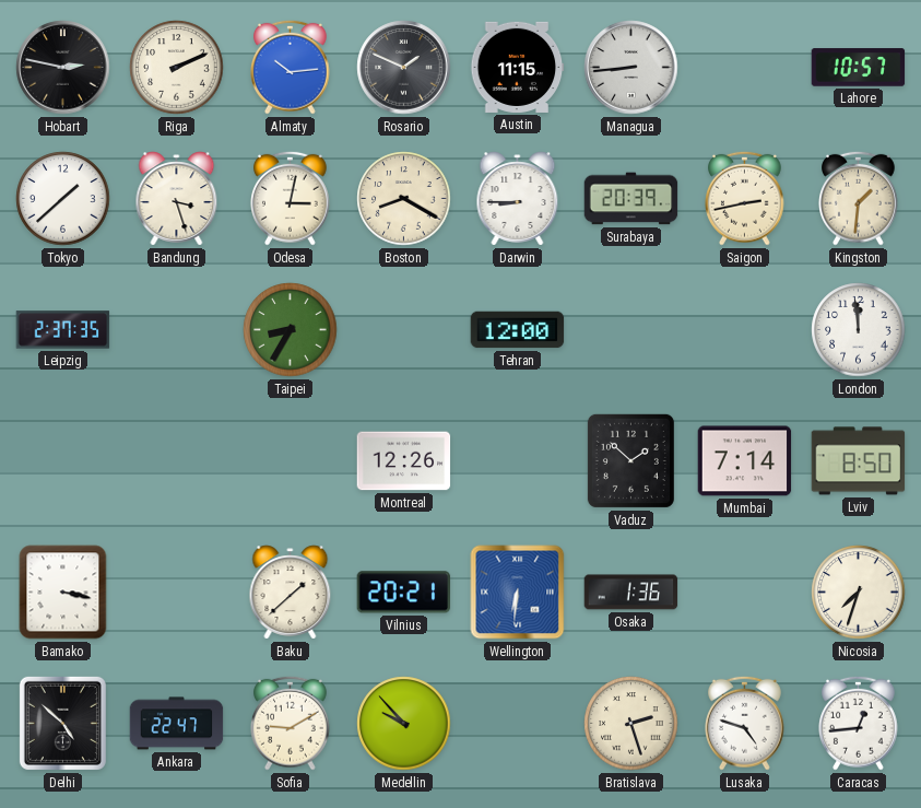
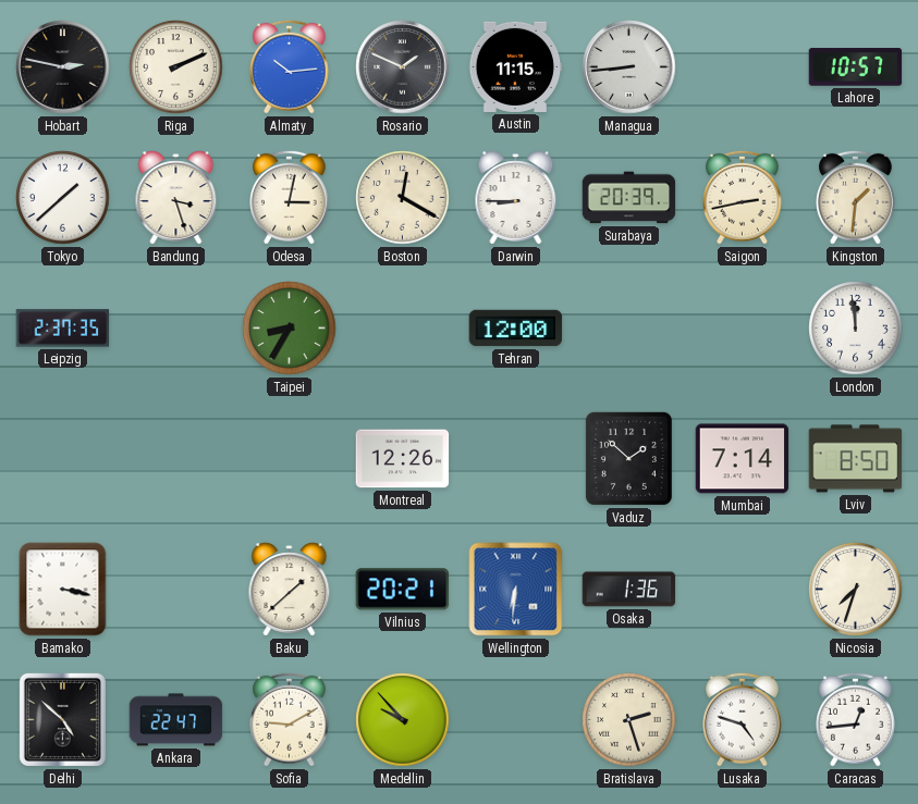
Boston: 8:20 -> 12:20
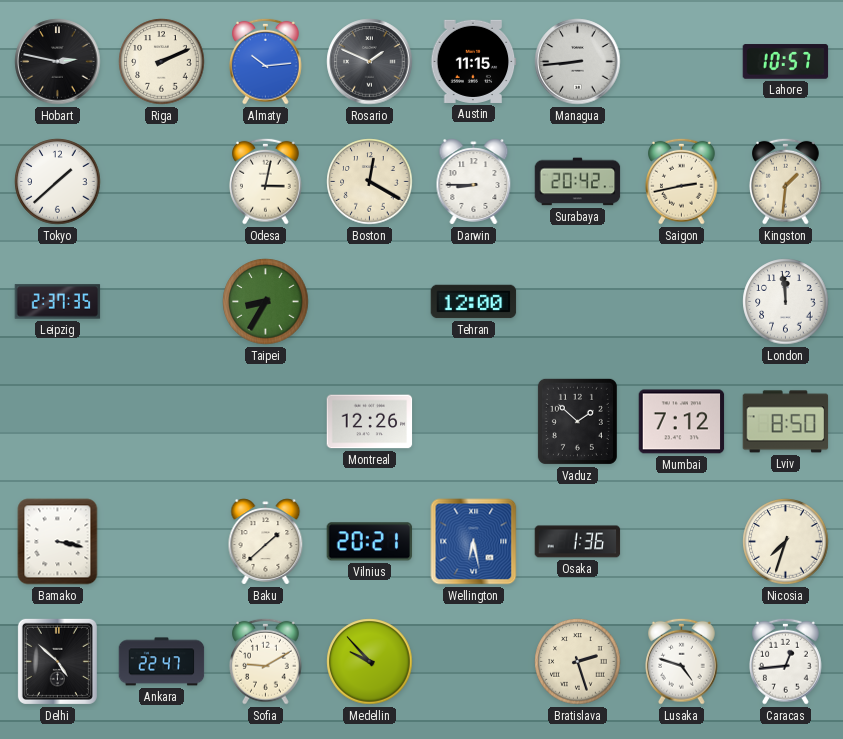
Bandung: 3:27 -> none
Surabaya: 20:39 -> 20:42
Mumbai: 7:14 -> 7:12
Wellington: 6:31 -> 6:28
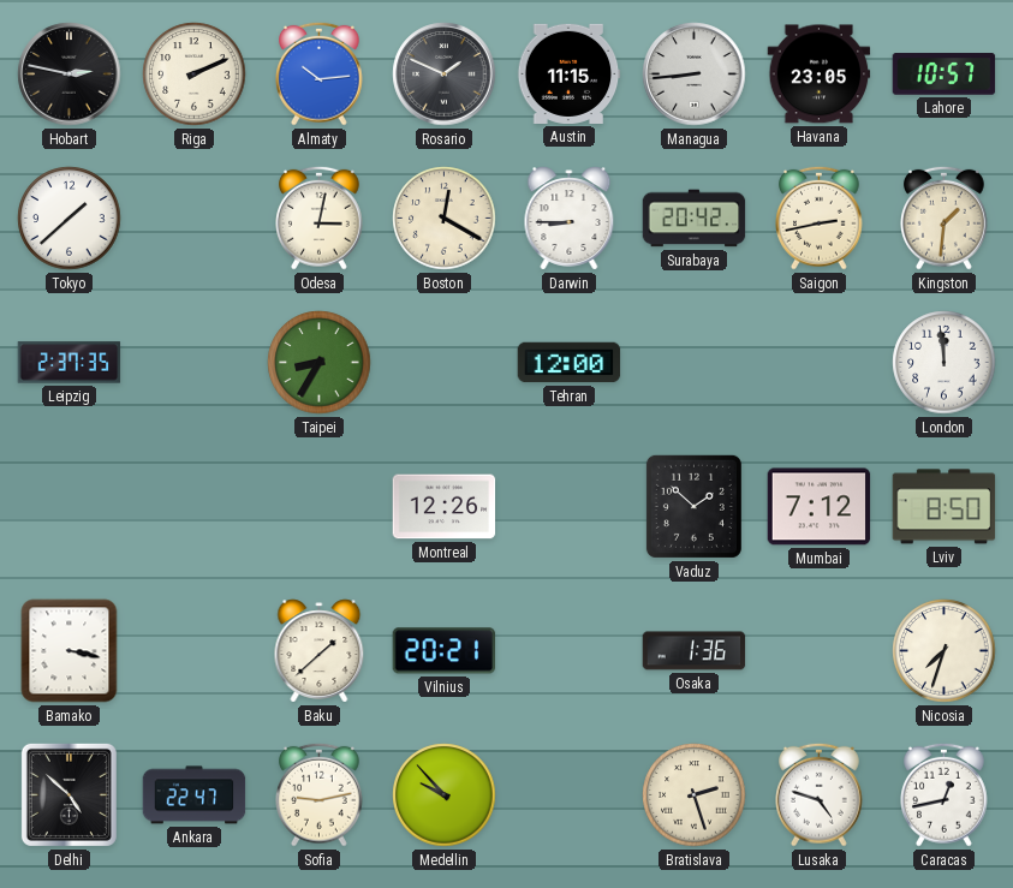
Havana: none -> 23:05
Wellington: 6:28 -> none
Sofia: 9:10 -> 9:13
Caracas: 12:44 -> 12:43
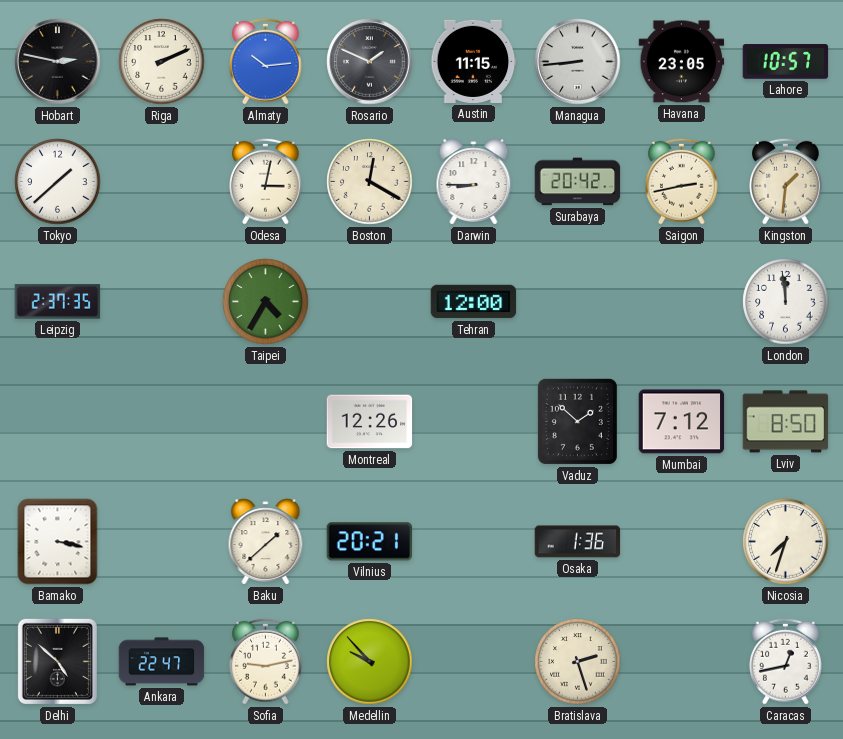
Taipei: 8:35 -> 4:35
Lusaka: 4:48 -> none
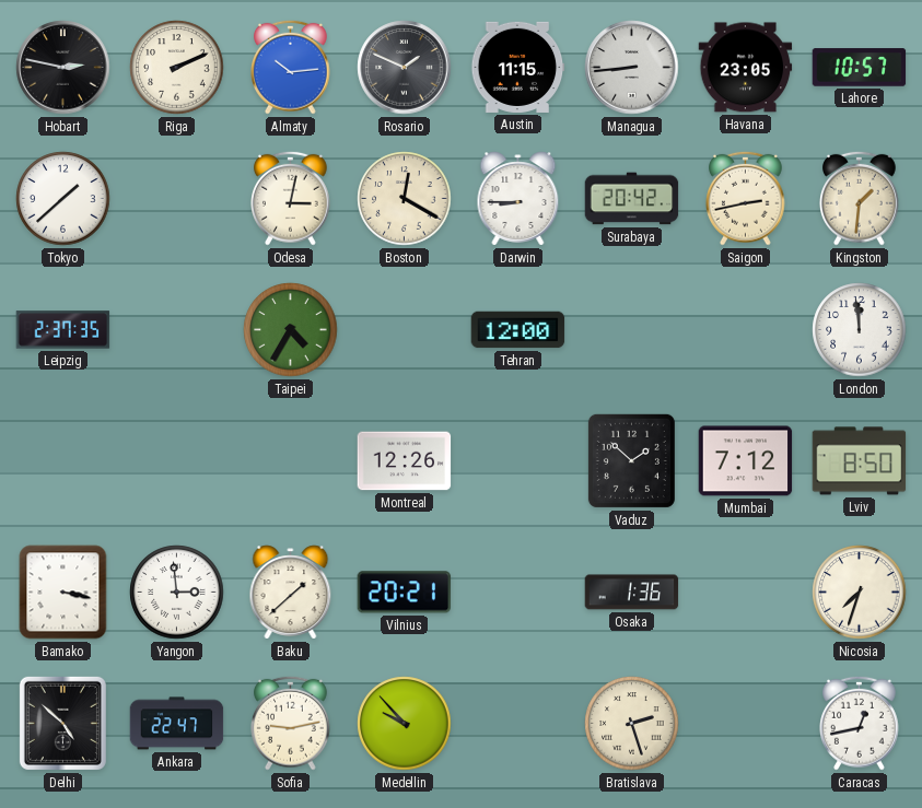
Yangon: none -> 2:59
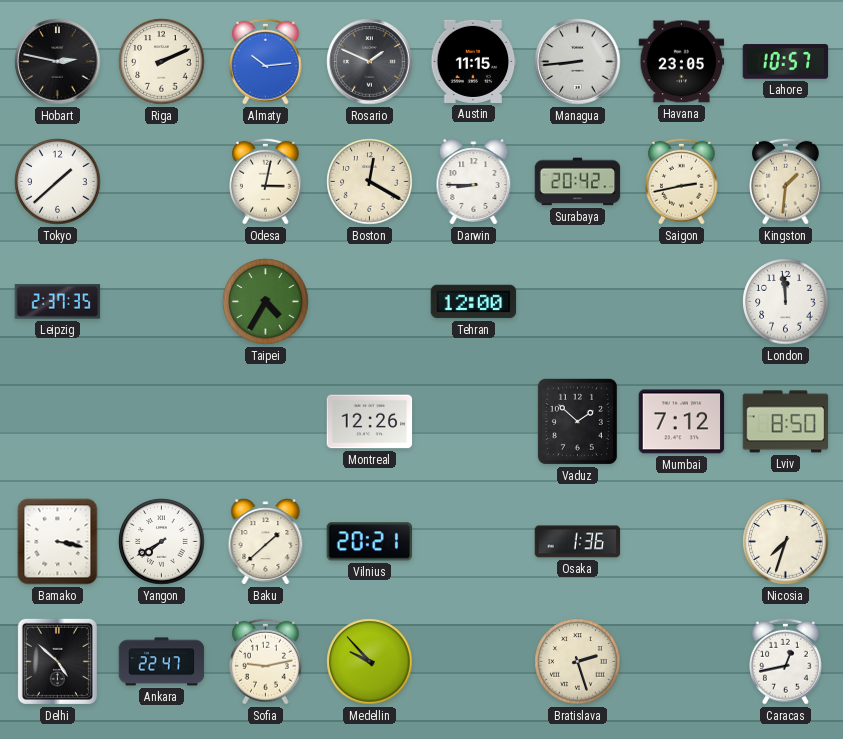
Yangon: 2:59 -> 7:40
